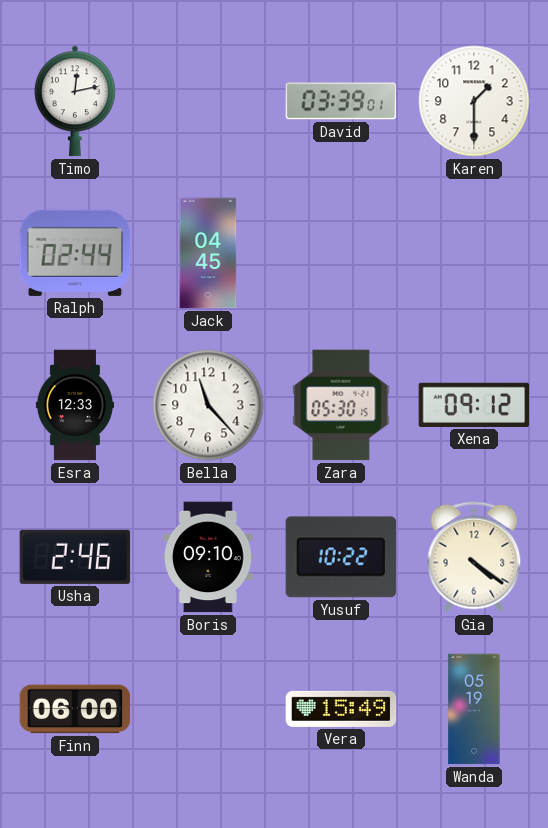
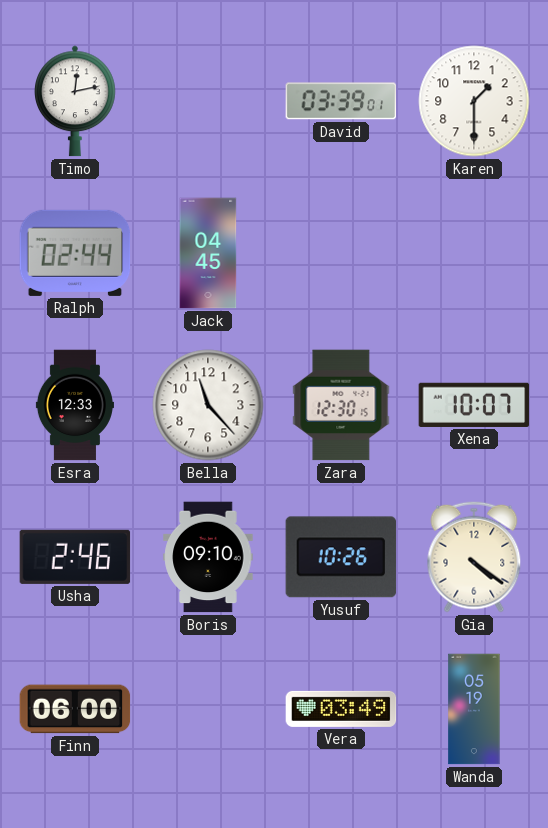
Zara: 05:30 -> 12:30
Xena: 09:12 -> 10:07
Yusuf: 10:22 -> 10:26
Vera: 15:49 -> 03:49
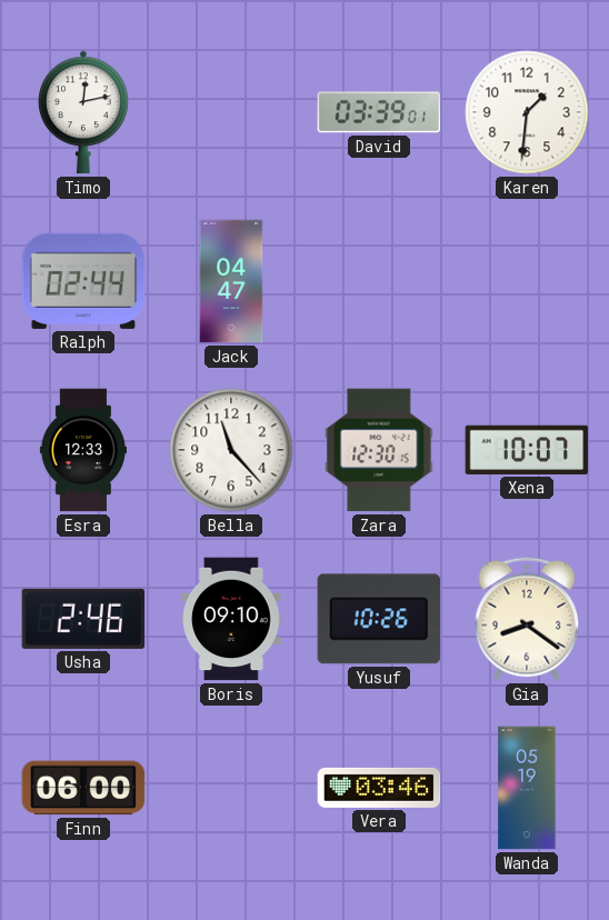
Karen: 1:30 -> 1:31
Jack: 04:45 -> 04:47
Gia: 4:21 -> 8:21
Vera: 03:49 -> 03:46
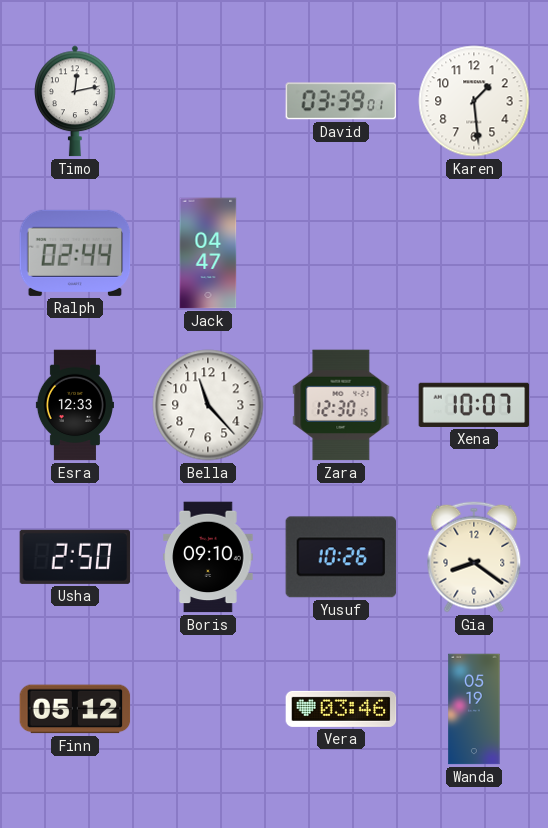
Karen: 1:31 -> 1:29
Usha: 2:46 -> 2:50
Finn: 06:00 -> 05:12
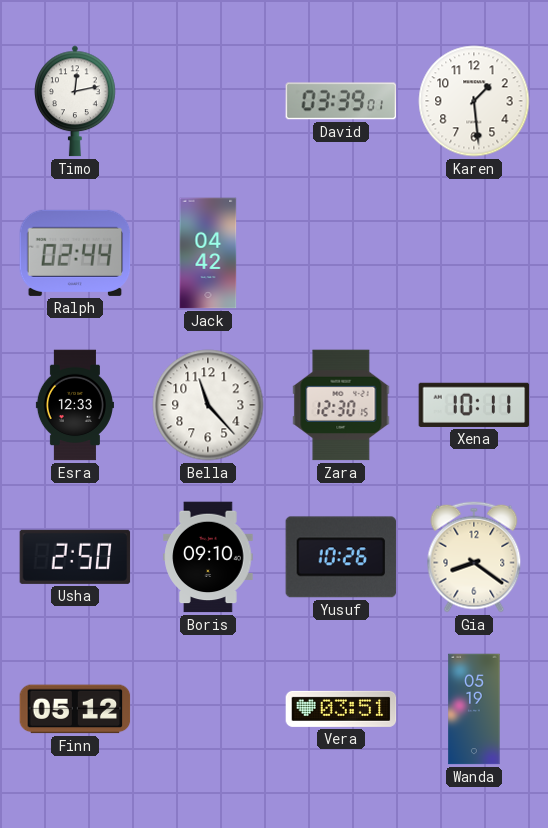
Jack: 04:47 -> 04:42
Xena: 10:07 -> 10:11
Vera: 03:46 -> 03:51
